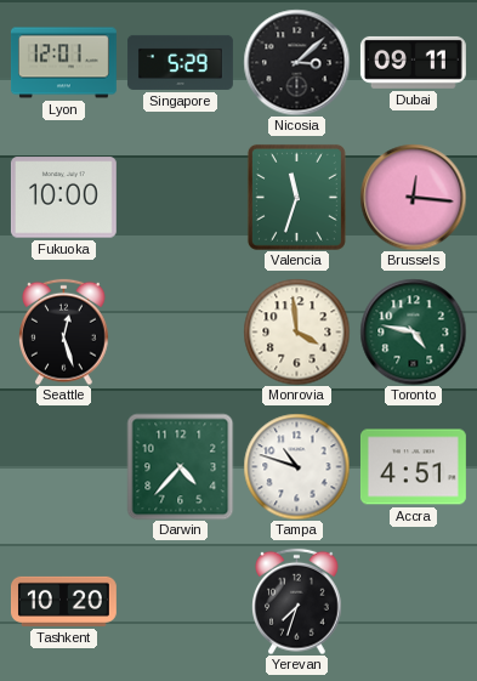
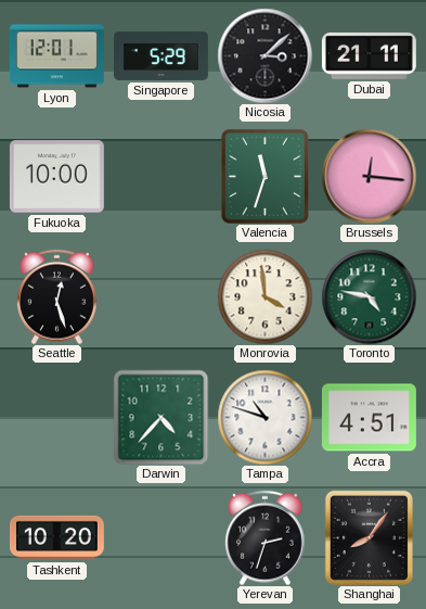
Dubai: 09:11 -> 21:11
Yerevan: 7:33 -> 2:33
Shanghai: none -> 8:06
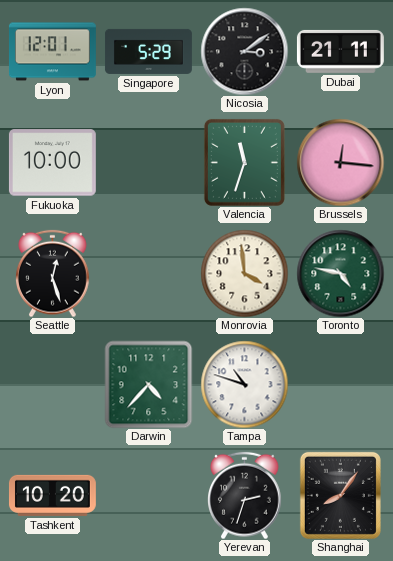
Nicosia: 3:08 -> 3:09
Accra: 4:51 -> none
